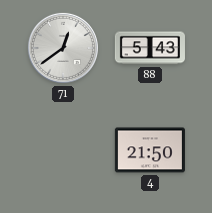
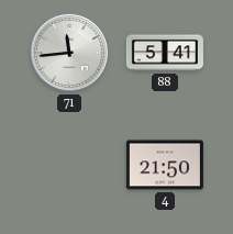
71: 12:39 -> 11:44
88: 5:43 -> 5:41
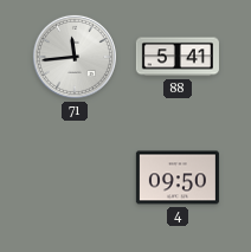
4: 21:50 -> 09:50
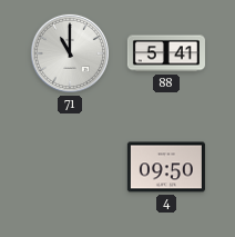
71: 11:44 -> 11:00
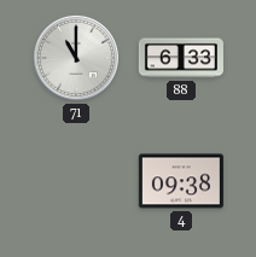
88: 5:41 -> 6:33
4: 09:50 -> 09:38
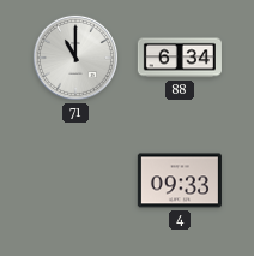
88: 6:33 -> 6:34
4: 09:38 -> 09:33
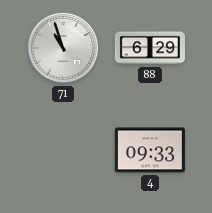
71: 11:00 -> 10:57
88: 6:34 -> 6:29
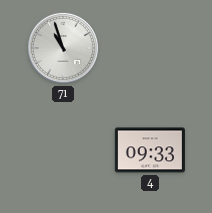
88: 6:29 -> none
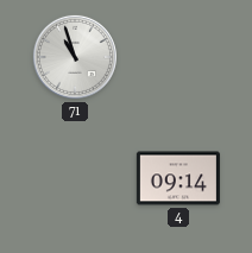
4: 09:33 -> 09:14
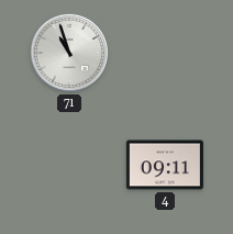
4: 09:14 -> 09:11
